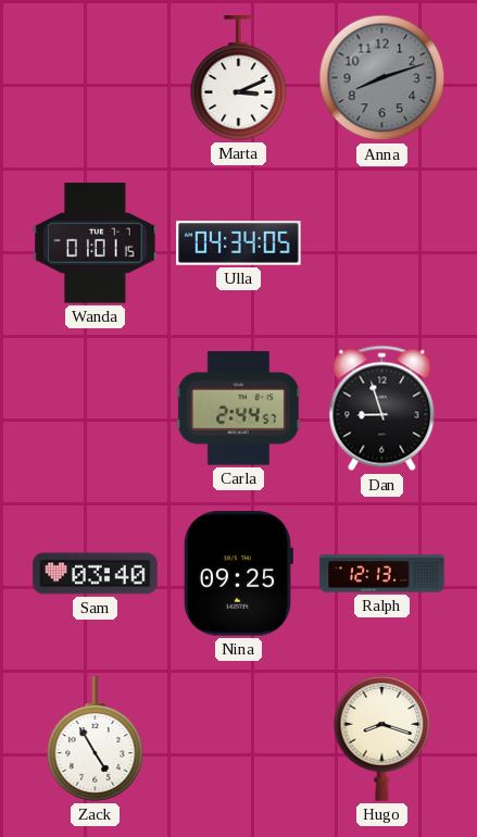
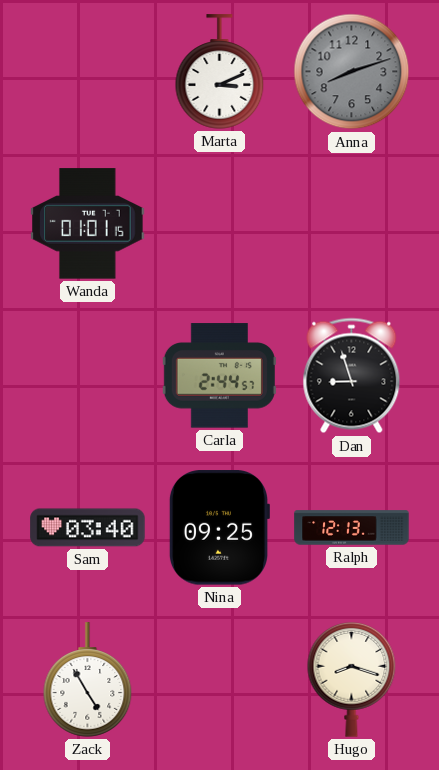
Ulla: 04:34 -> none
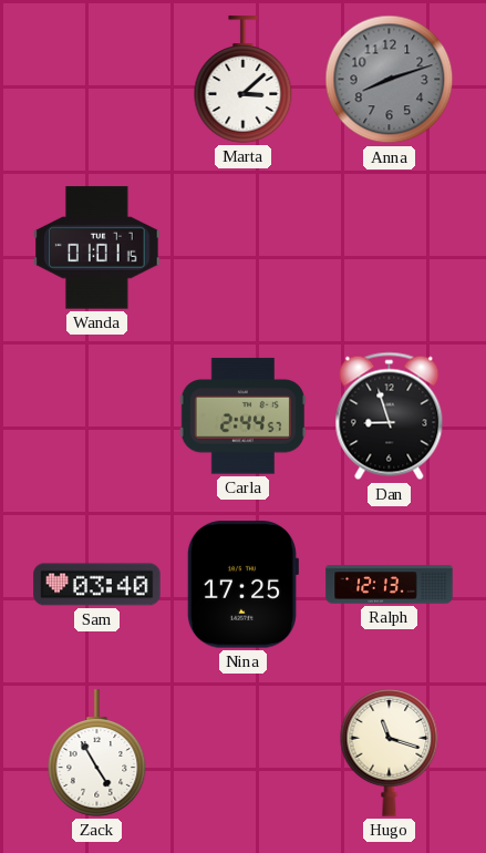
Marta: 3:11 -> 3:08
Nina: 09:25 -> 17:25
Hugo: 8:18 -> 11:18
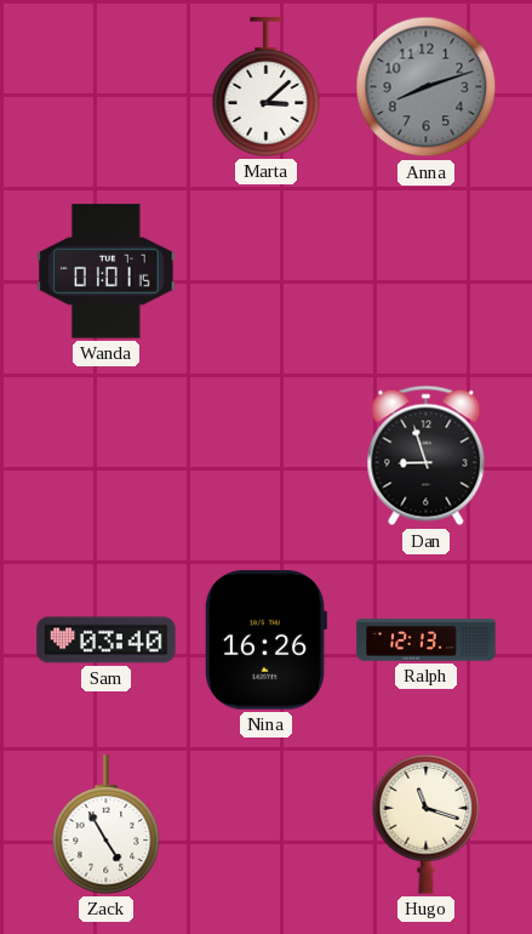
Carla: 2:44 -> none
Nina: 17:25 -> 16:26
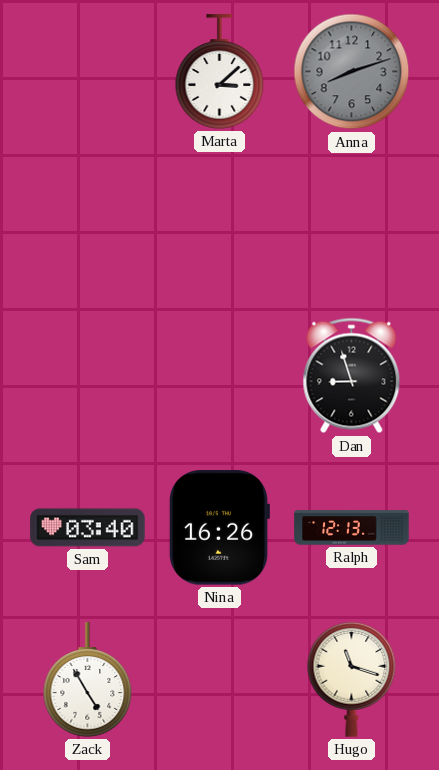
Wanda: 01:01 -> none
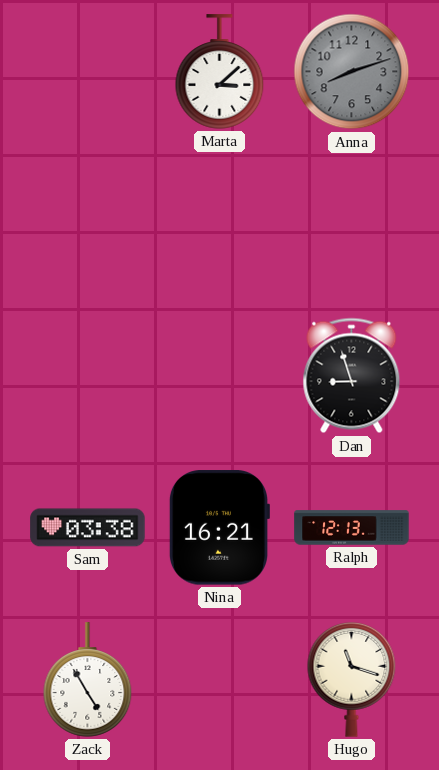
Sam: 03:40 -> 03:38
Nina: 16:26 -> 16:21
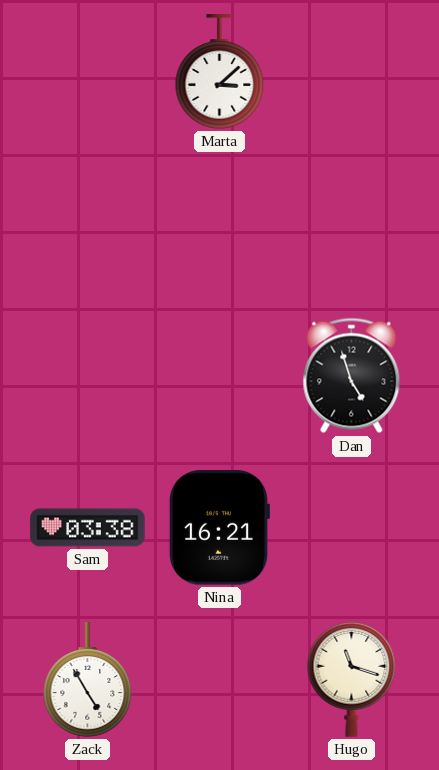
Anna: 8:12 -> none
Dan: 8:57 -> 4:57
Ralph: 12:13 -> none
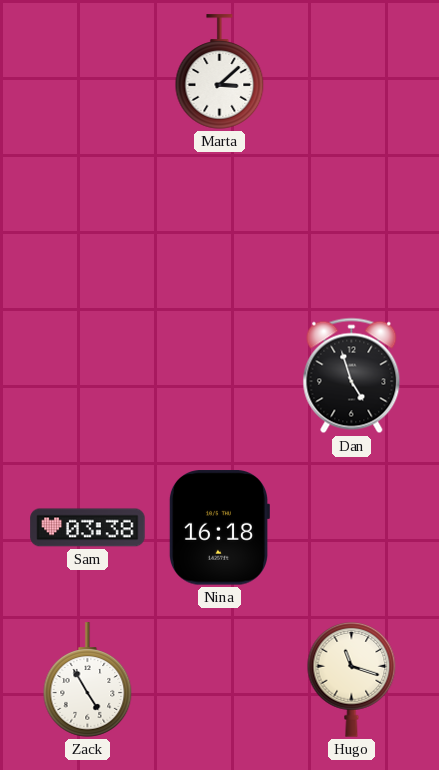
Nina: 16:21 -> 16:18
